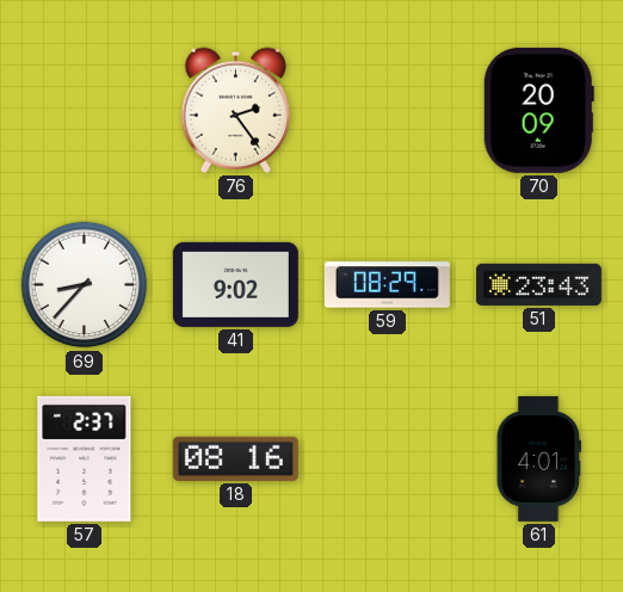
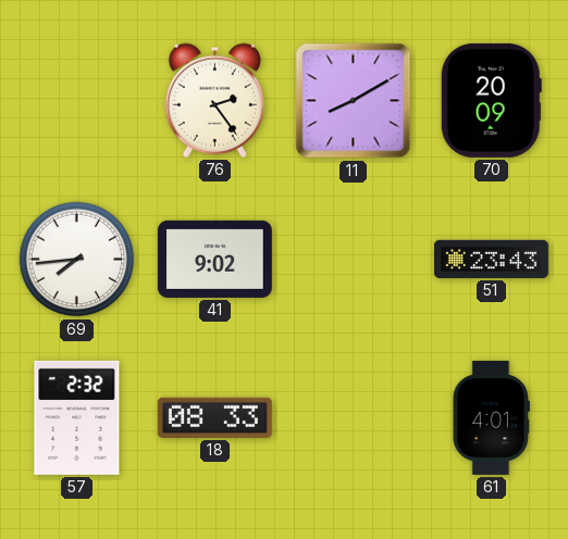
11: none -> 8:10
69: 8:37 -> 7:44
59: 08:29 -> none
57: 2:37 -> 2:32
18: 08:16 -> 08:33
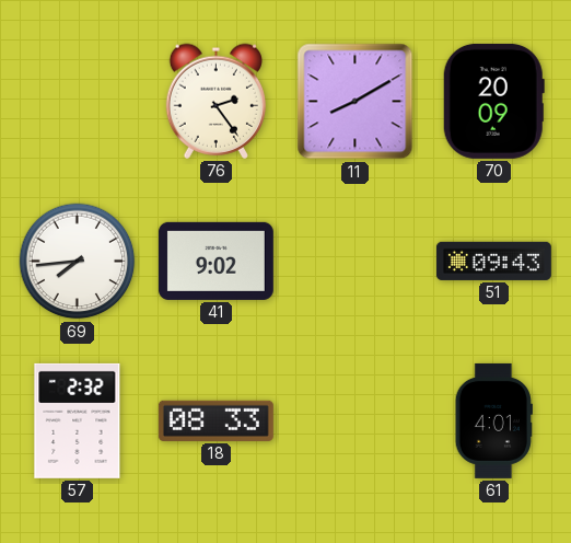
51: 23:43 -> 09:43
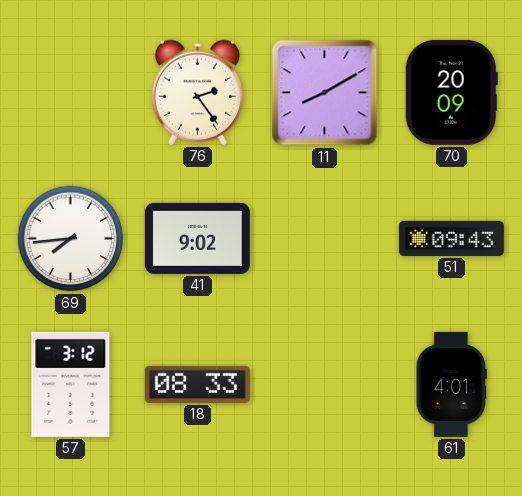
57: 2:32 -> 3:12
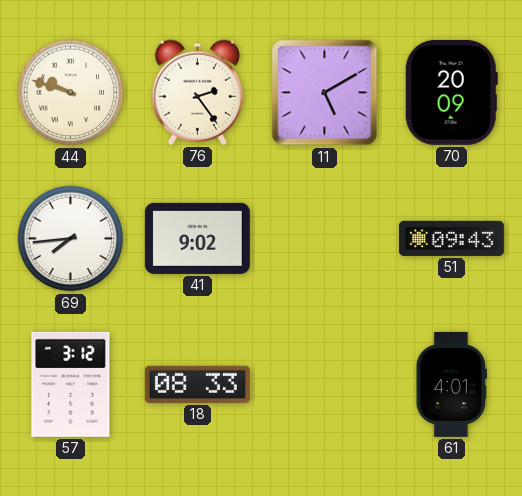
44: none -> 9:48
11: 8:10 -> 5:10
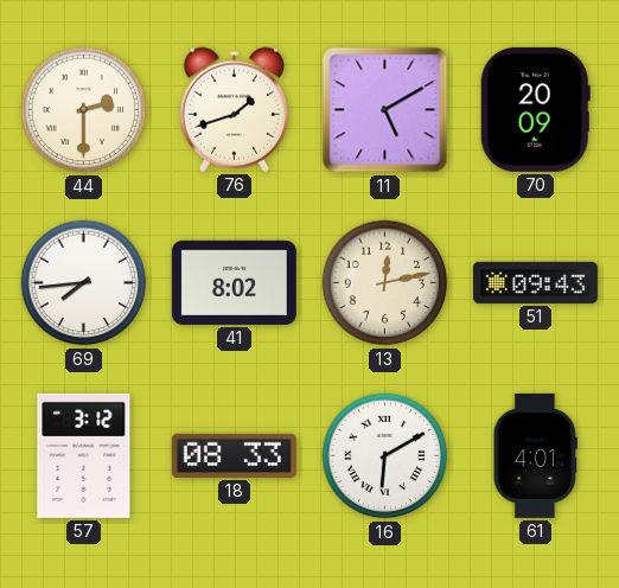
44: 9:48 -> 2:30
76: 2:24 -> 1:42
41: 9:02 -> 8:02
13: none -> 12:13
16: none -> 6:10
